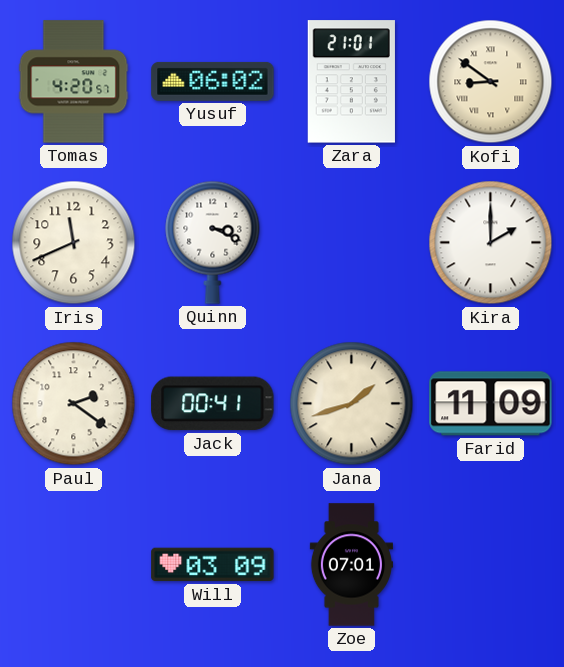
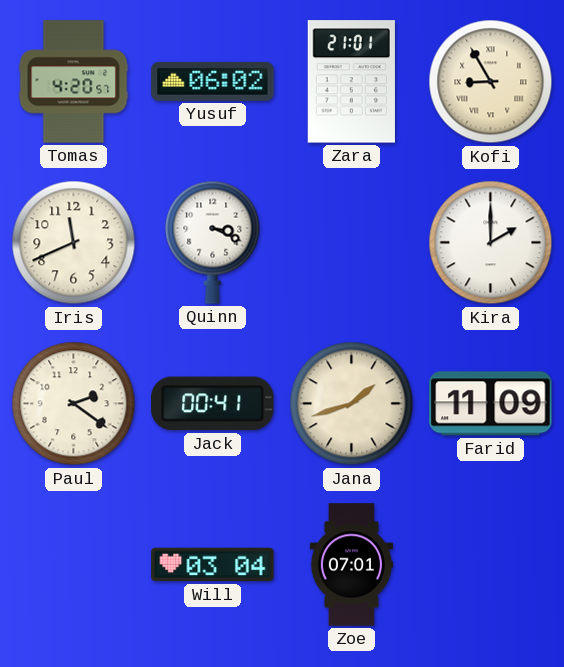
Kofi: 8:51 -> 8:55
Will: 03:09 -> 03:04
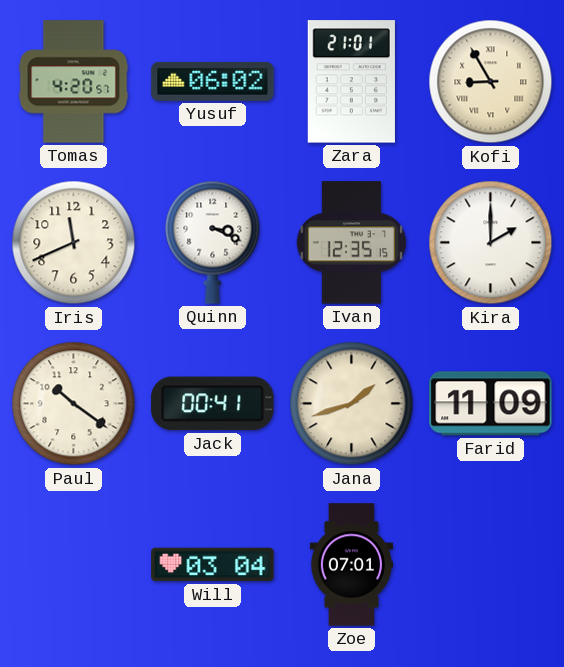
Ivan: none -> 12:35
Paul: 2:21 -> 10:21
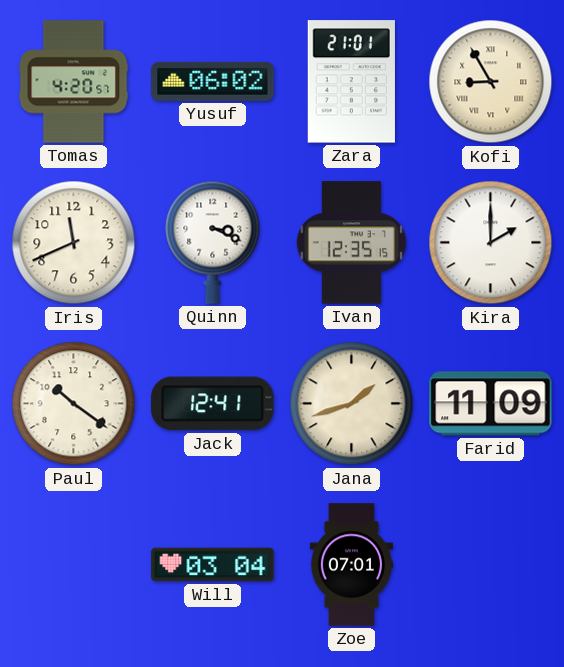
Jack: 00:41 -> 12:41
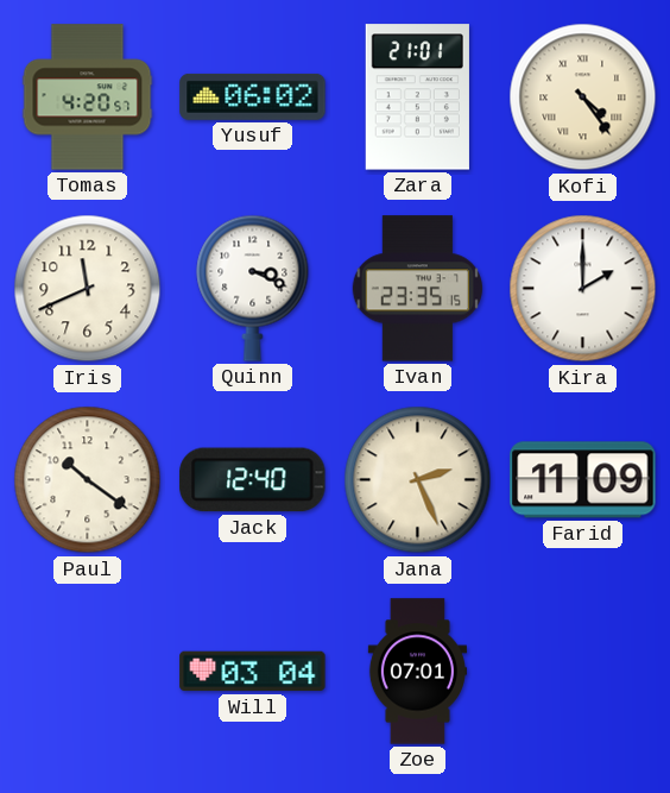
Kofi: 8:55 -> 4:24
Ivan: 12:35 -> 23:35
Jack: 12:41 -> 12:40
Jana: 1:42 -> 2:26
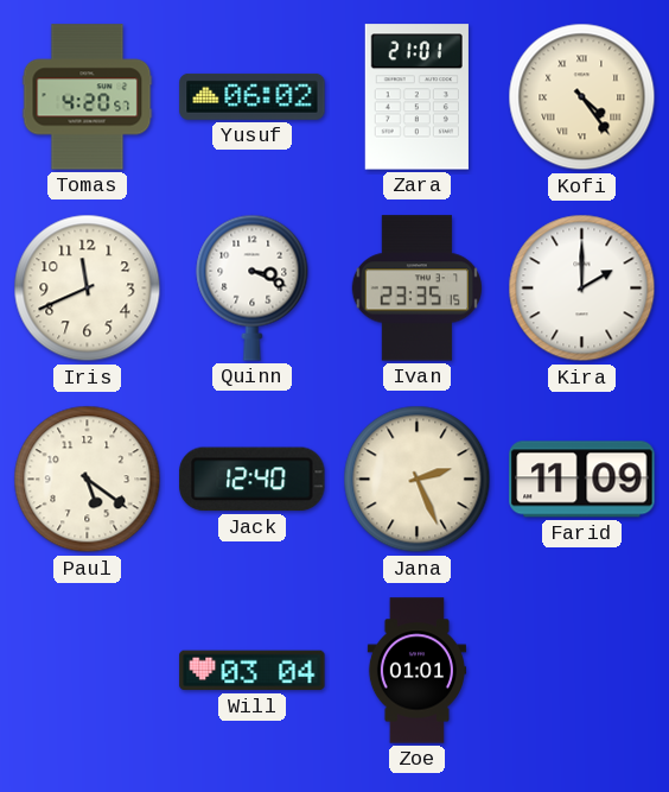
Paul: 10:21 -> 5:21
Zoe: 07:01 -> 01:01
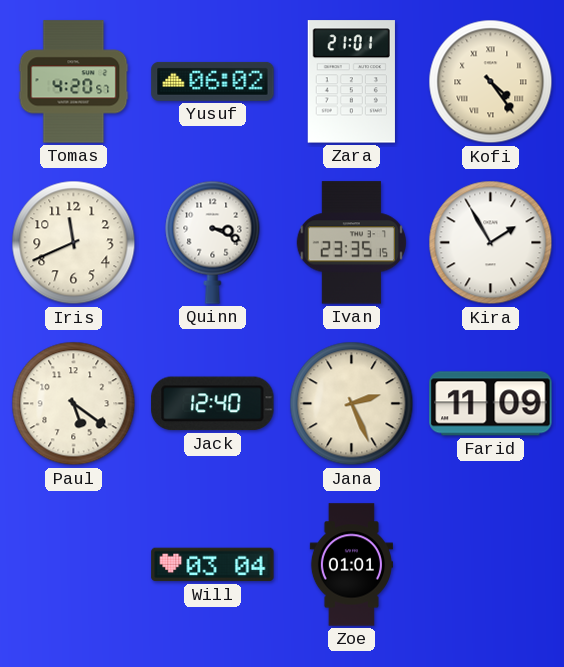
Kira: 2:00 -> 1:55
